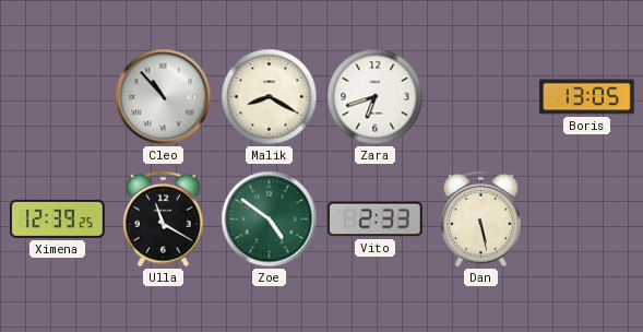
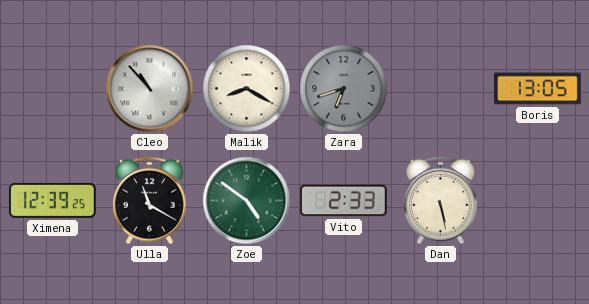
Zara dial: white -> grey
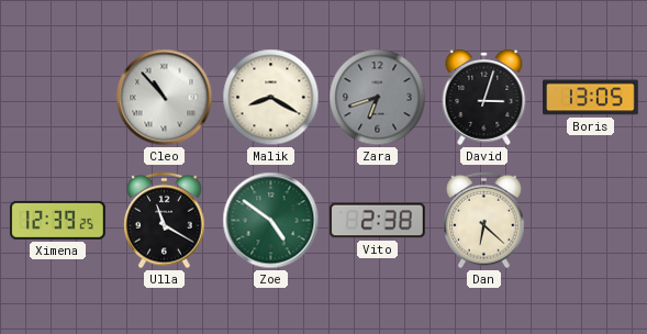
David: none -> 3:03
Vito: 2:33 -> 2:38
Dan: 5:28 -> 6:22
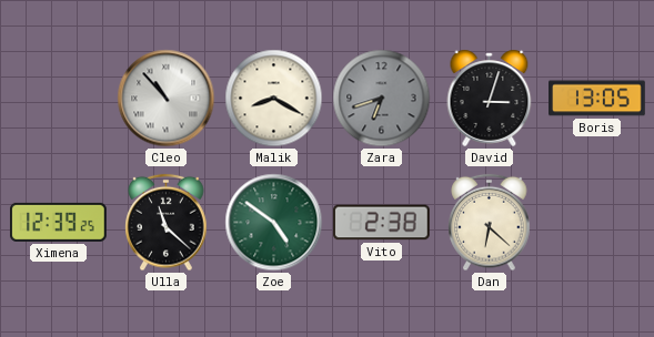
Ulla: 11:20 -> 11:22
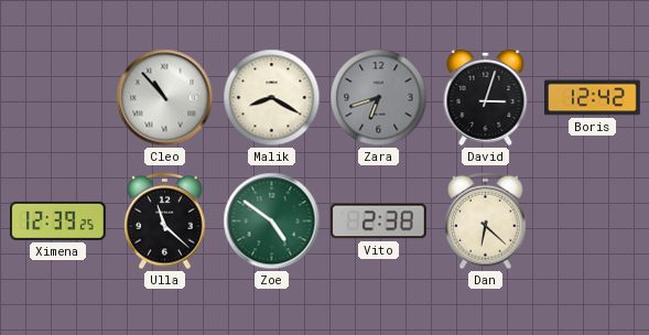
Boris: 13:05 -> 12:42
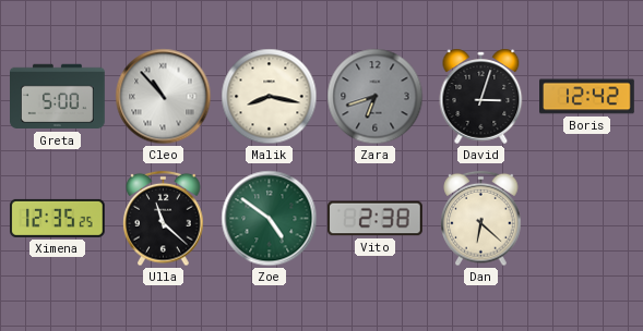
Greta: none -> 5:00
Malik: 8:20 -> 8:17
Ximena: 12:39 -> 12:35
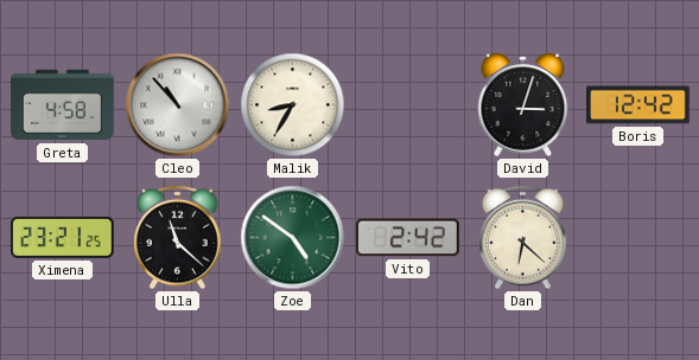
Greta: 5:00 -> 4:58
Malik: 8:17 -> 8:35
Zara: 6:42 -> none
Ximena: 12:35 -> 23:21
Vito: 2:38 -> 2:42
